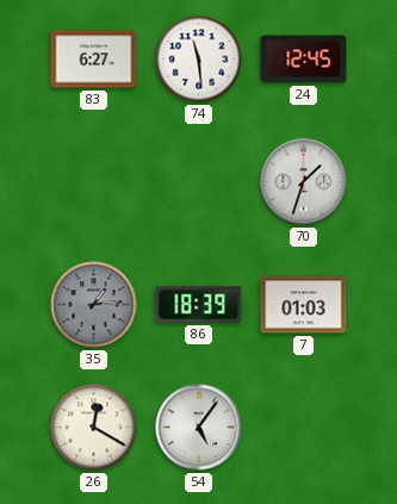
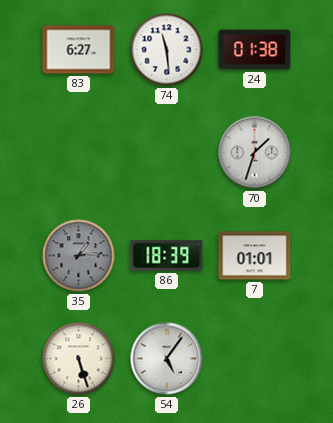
24: 12:45 -> 01:38
7: 01:03 -> 01:01
26: 12:20 -> 5:27
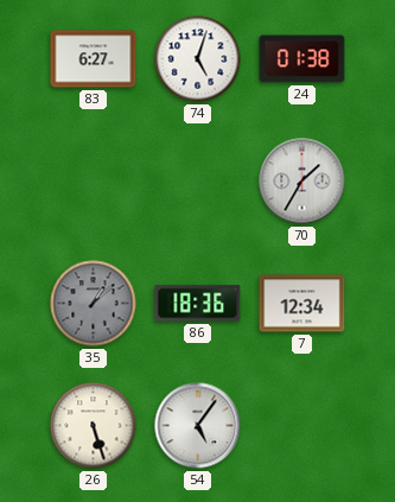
74: 11:29 -> 5:03
70: 1:33 -> 1:35
35: 1:14 -> 1:08
86: 18:39 -> 18:36
7: 01:01 -> 12:34
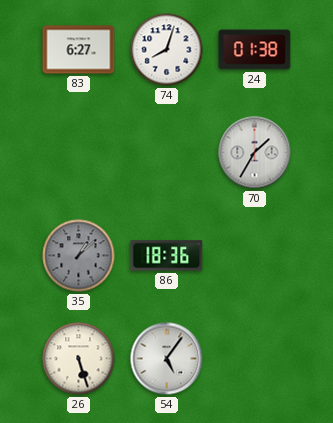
74: 5:03 -> 8:03
7: 12:34 -> none
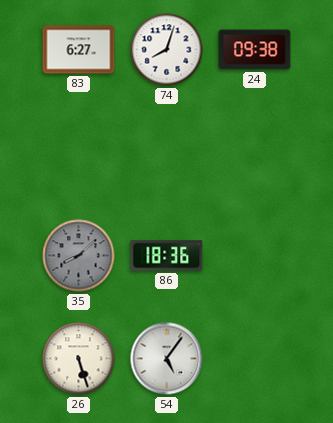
24: 01:38 -> 09:38
70: 1:35 -> none
35: 1:08 -> 8:08
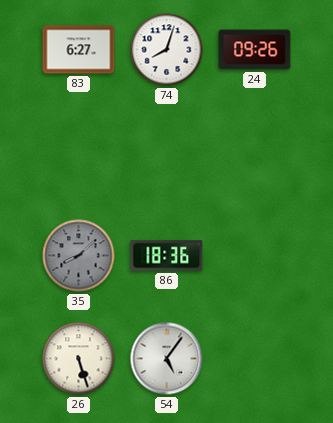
24: 09:38 -> 09:26
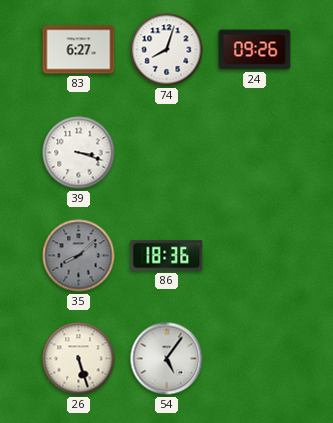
39: none -> 3:18
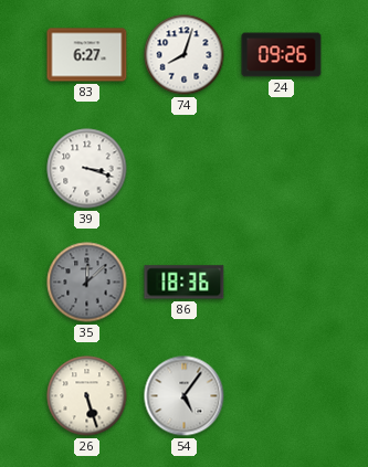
35: 8:08 -> 12:08
